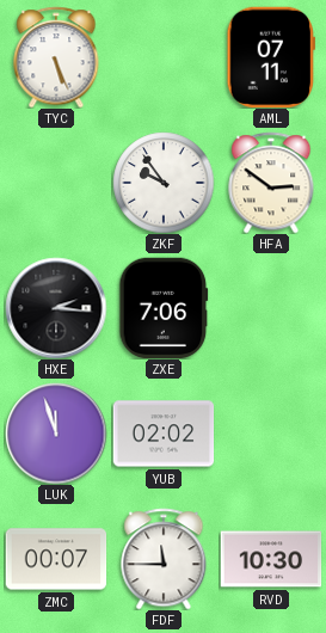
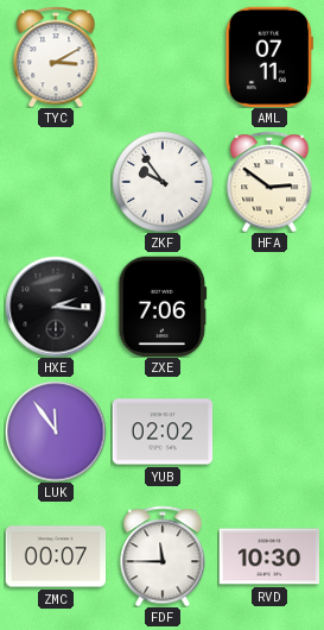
TYC: 5:26 -> 3:10
LUK: 11:57 -> 11:54
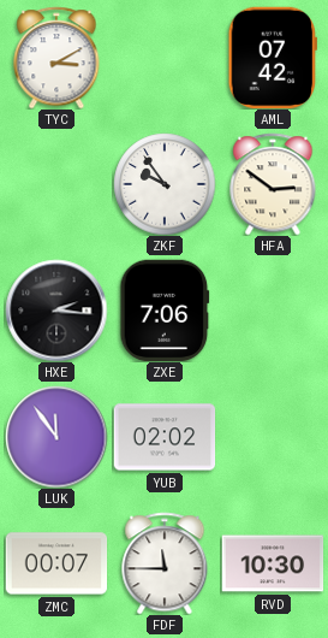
AML: 07:11 -> 07:42
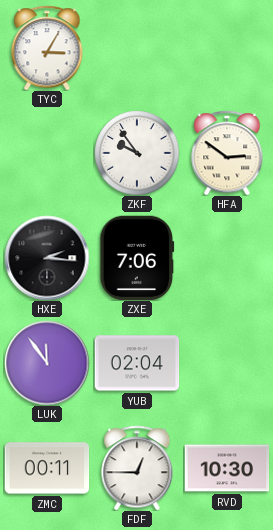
TYC: 3:10 -> 3:05
AML: 07:42 -> none
YUB: 02:02 -> 02:04
ZMC: 00:07 -> 00:11
FDF: 11:45 -> 12:45
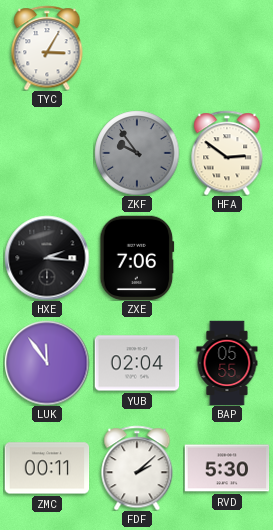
ZKF dial: white -> grey
BAP: none -> 05:55
FDF: 12:45 -> 2:08
RVD: 10:30 -> 5:30
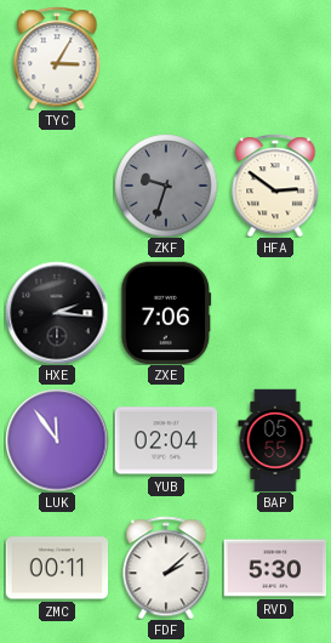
ZKF: 9:54 -> 9:33
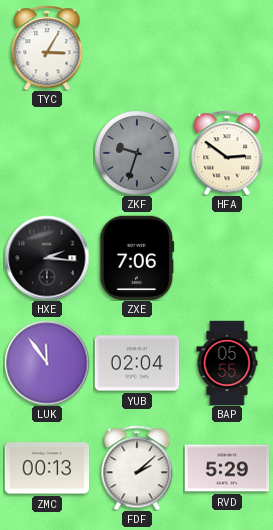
ZMC: 00:11 -> 00:13
RVD: 5:30 -> 5:29
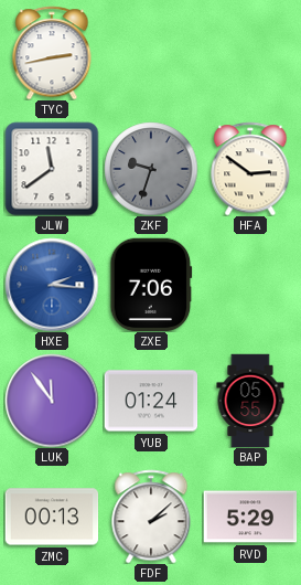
TYC: 3:05 -> 2:43
JLW: none -> 11:39
HXE dial: black -> blue
YUB: 02:04 -> 01:24
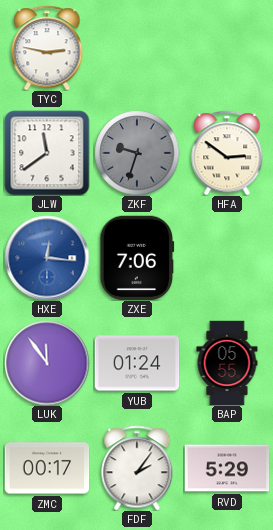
TYC: 2:43 -> 2:47
HXE: 2:16 -> 12:16
ZMC: 00:13 -> 00:17
FDF: 2:08 -> 2:06
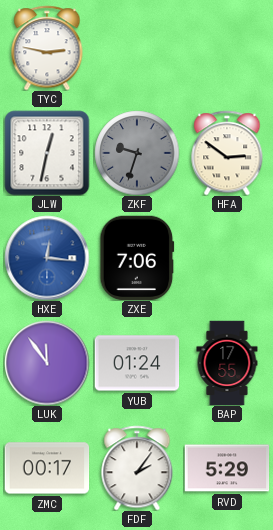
JLW: 11:39 -> 12:32
BAP: 05:55 -> 17:55
